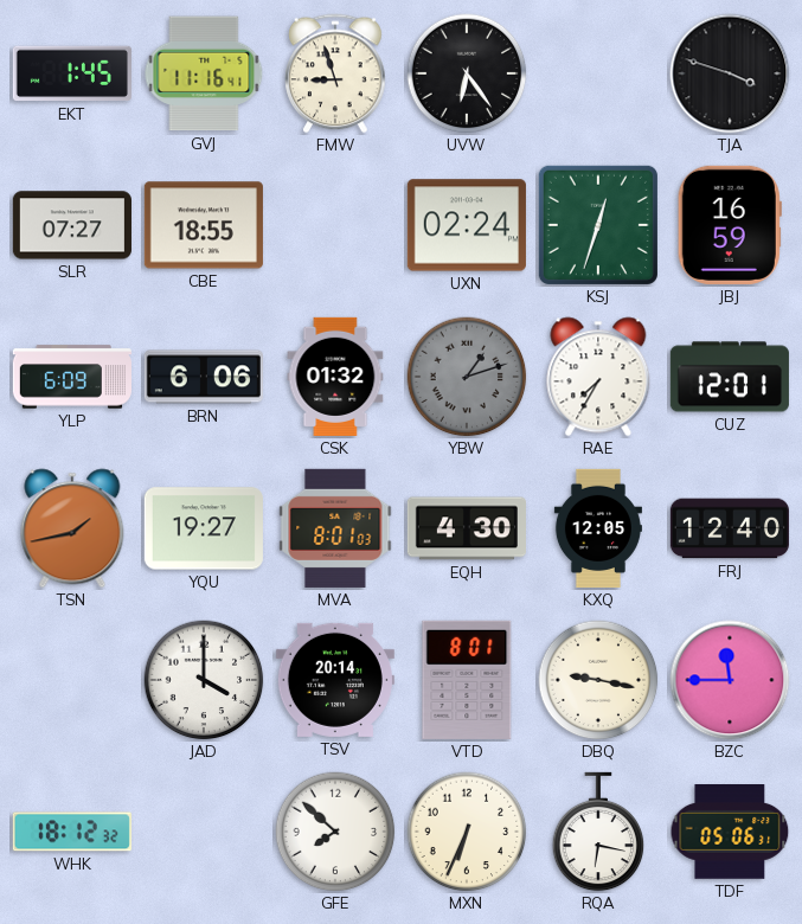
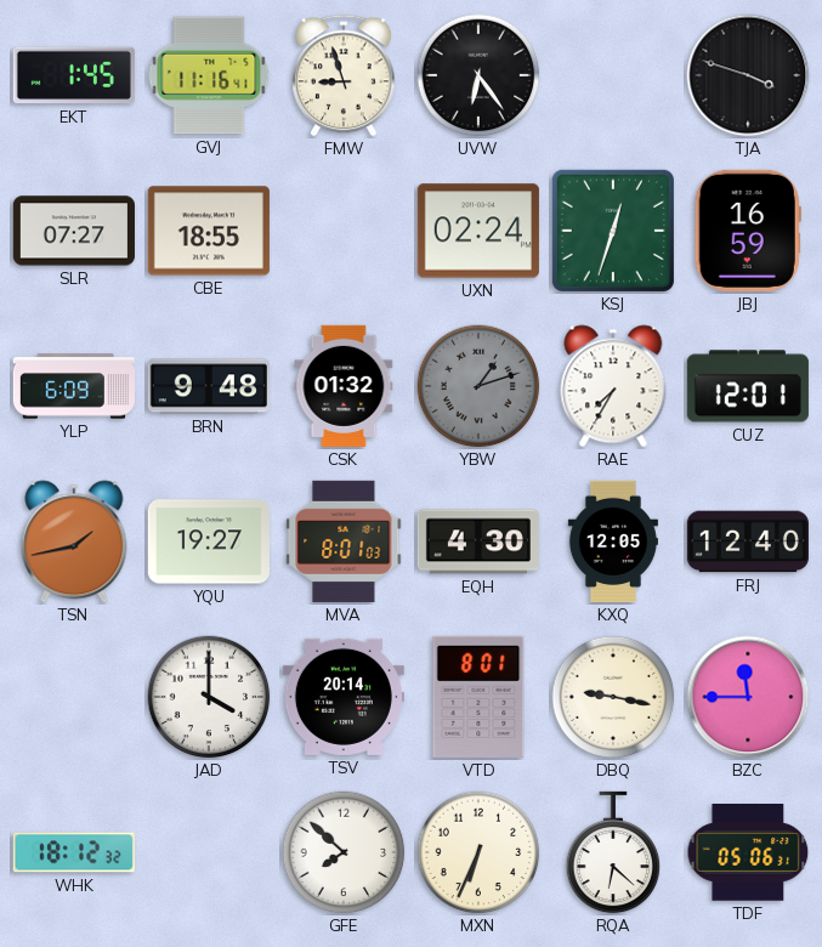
BRN: 6:06 -> 9:48
RQA: 6:17 -> 6:22
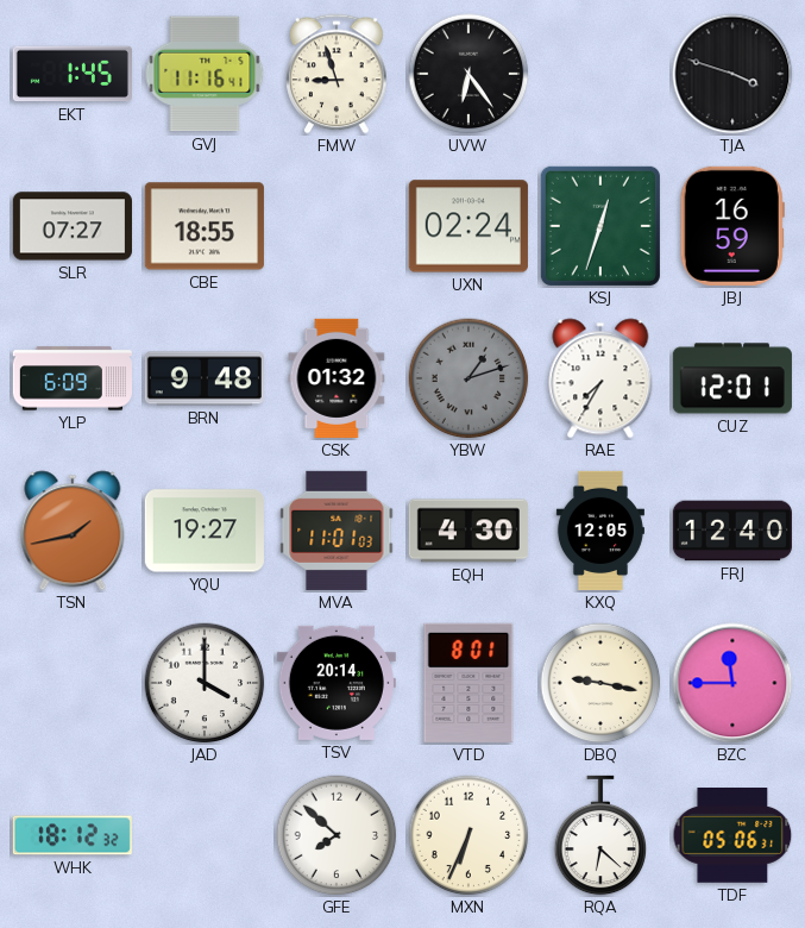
MVA: 8:01 -> 11:01
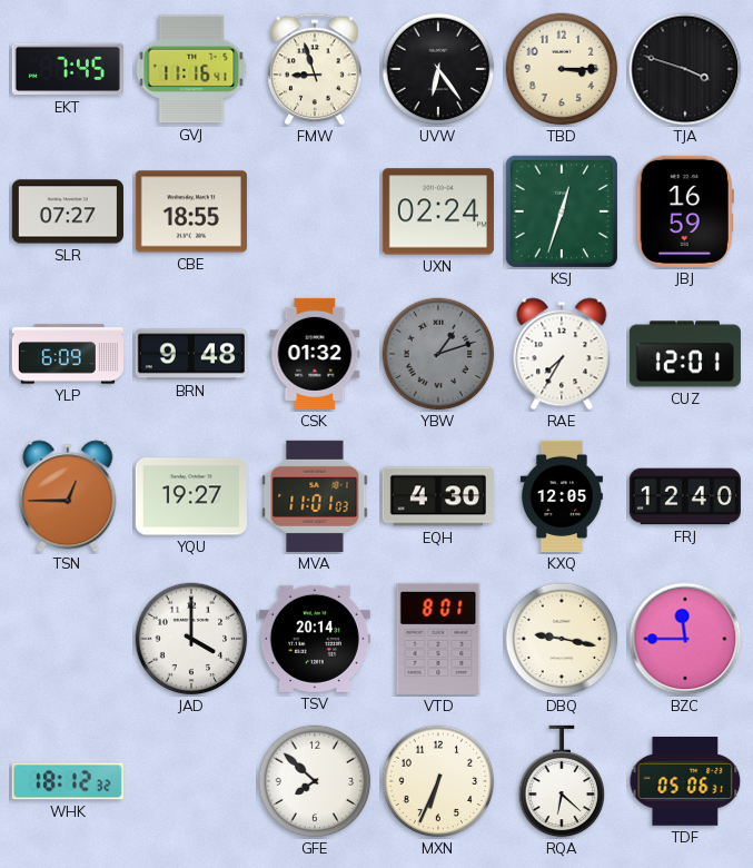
EKT: 1:45 -> 7:45
TBD: none -> 3:15
TSN: 1:43 -> 12:45
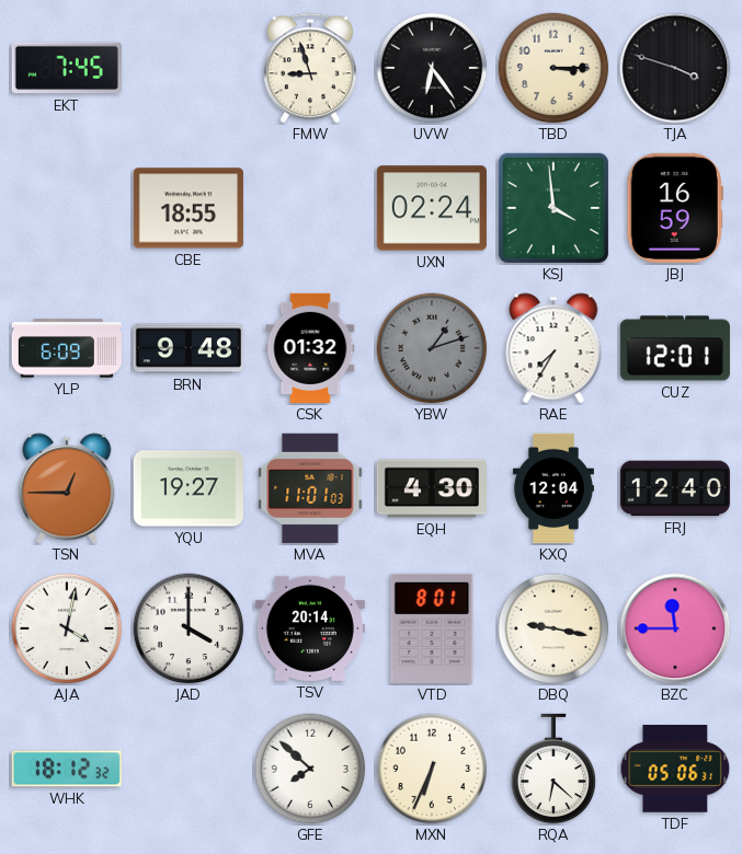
GVJ: 11:16 -> none
SLR: 07:27 -> none
KSJ: 12:33 -> 3:59
KXQ: 12:05 -> 12:04
AJA: none -> 4:02
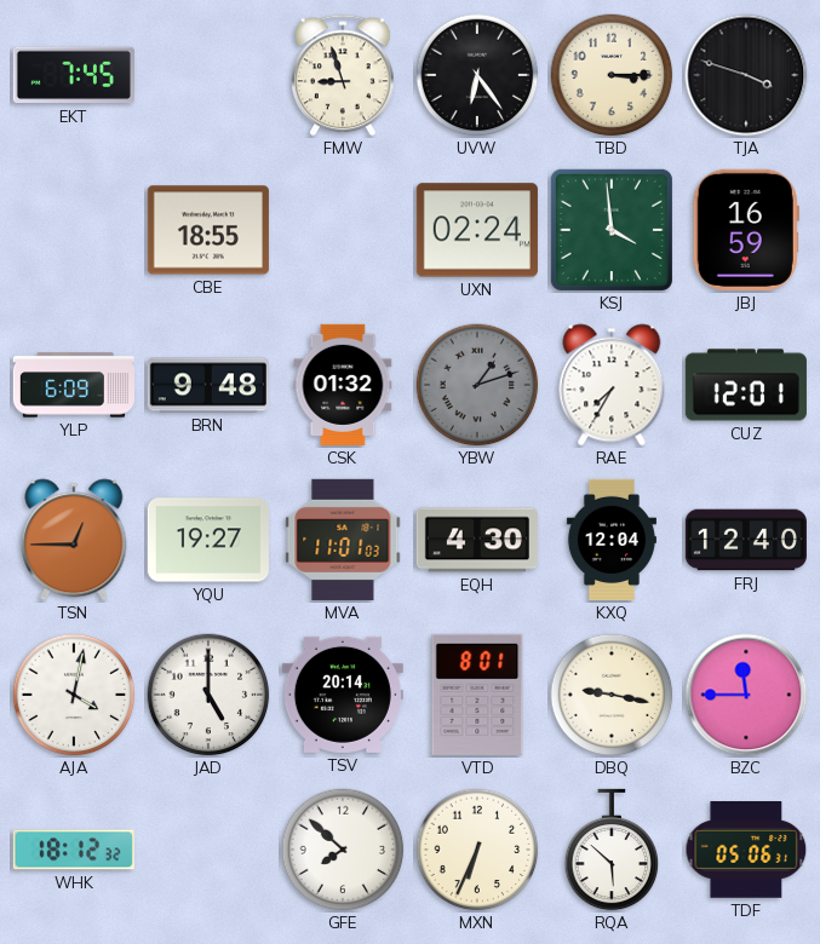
JAD: 4:00 -> 5:00
RQA: 6:22 -> 5:52
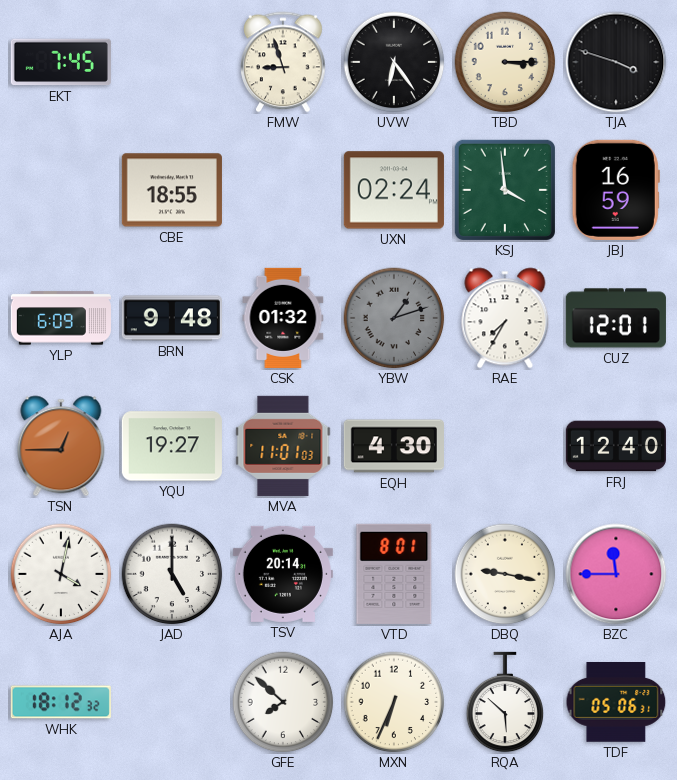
KXQ: 12:04 -> none
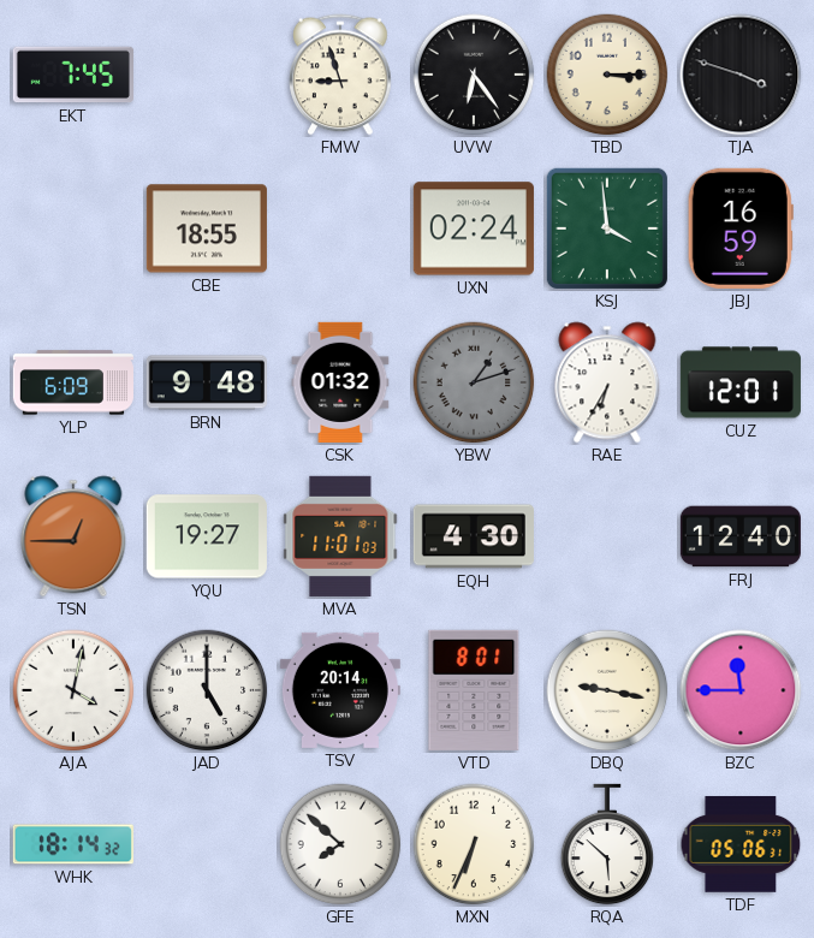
RAE: 7:35 -> 6:35
WHK: 18:12 -> 18:14
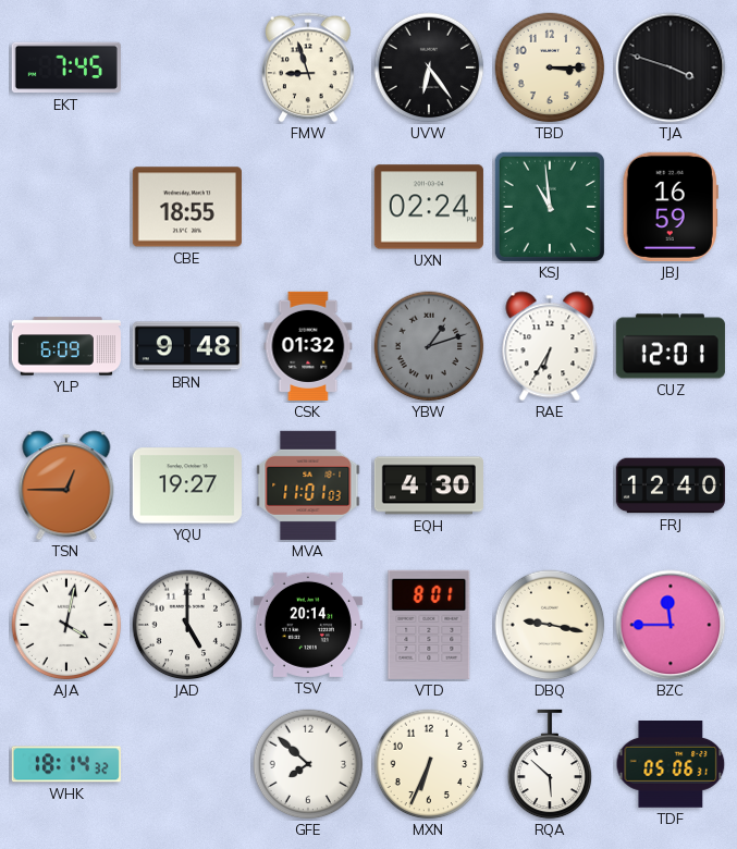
KSJ: 3:59 -> 10:59
